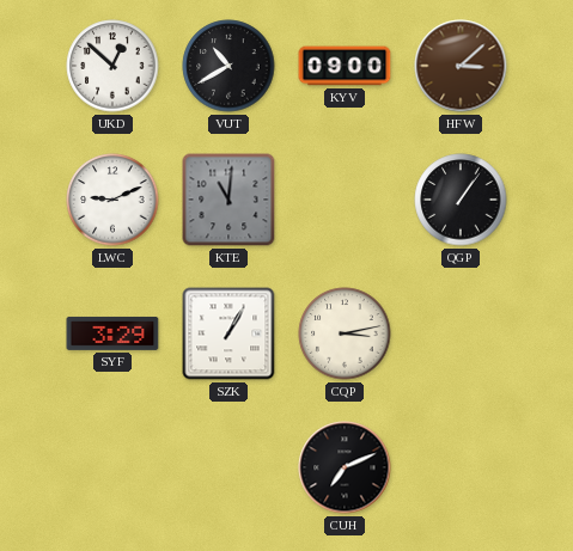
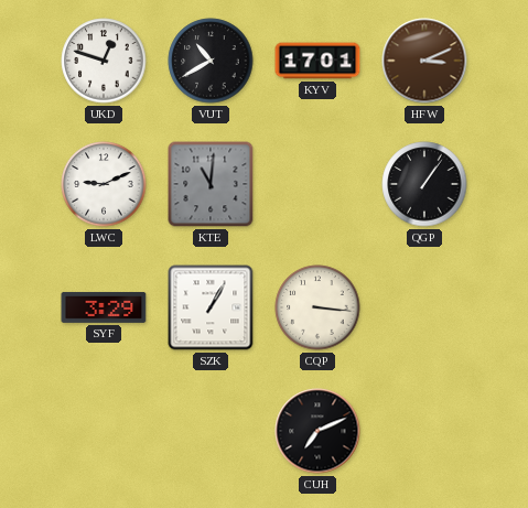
UKD: 12:52 -> 12:48
KYV: 09:00 -> 17:01
HFW: 3:08 -> 3:11
CQP: 3:13 -> 3:16
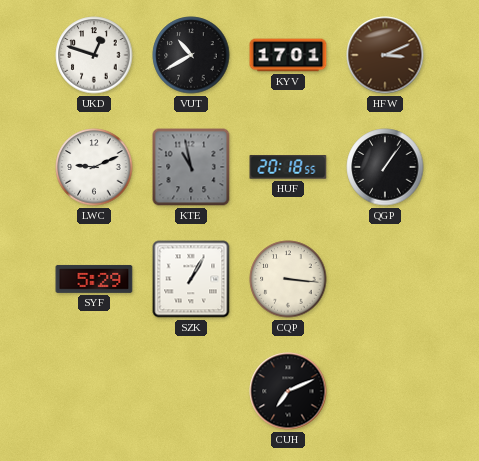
KTE: 11:01 -> 10:58
HUF: none -> 20:18
SYF: 3:29 -> 5:29
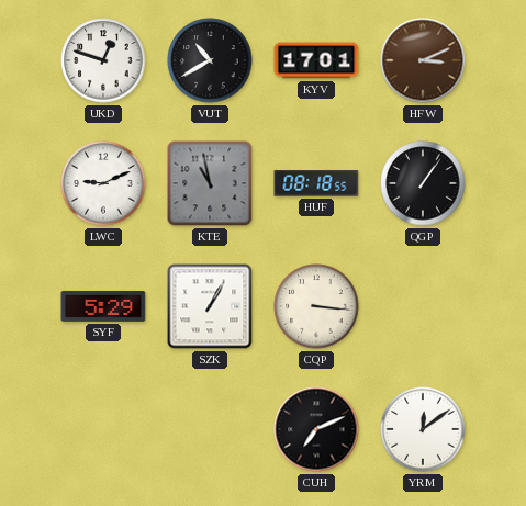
HUF: 20:18 -> 08:18
YRM: none -> 12:09
